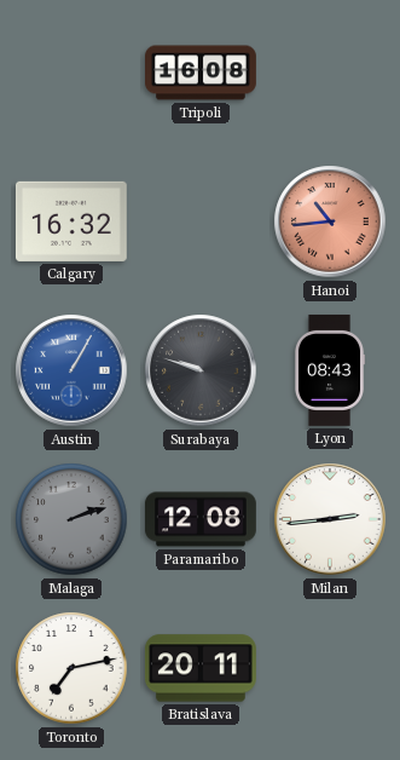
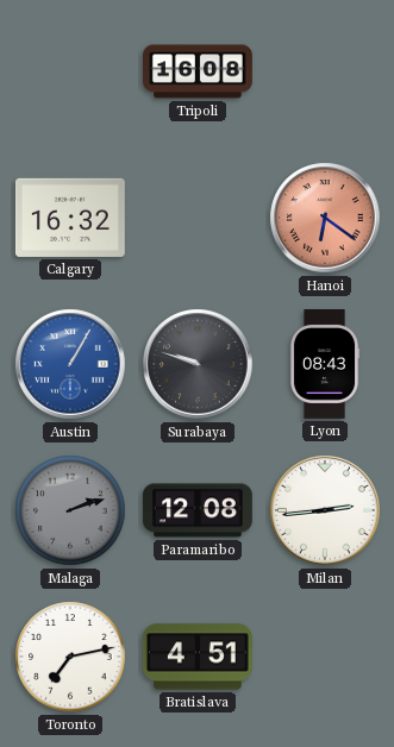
Hanoi: 10:44 -> 6:21
Bratislava: 20:11 -> 4:51
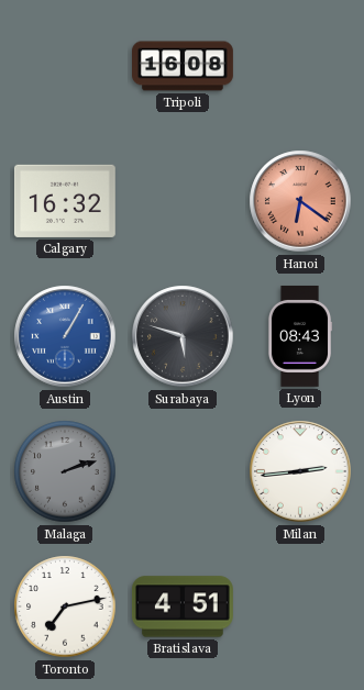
Surabaya: 9:48 -> 5:48
Paramaribo: 12:08 -> none
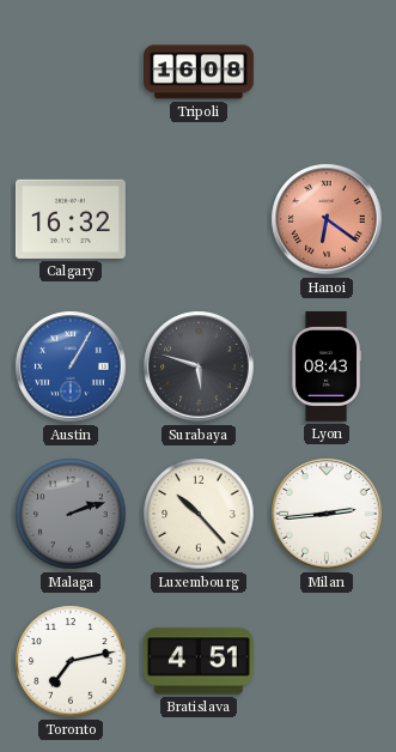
Luxembourg: none -> 10:23
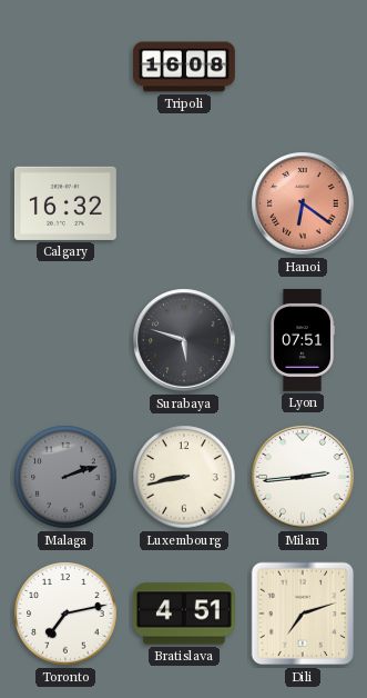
Austin: 1:05 -> none
Lyon: 08:43 -> 07:51
Luxembourg: 10:23 -> 8:43
Dili: none -> 7:12
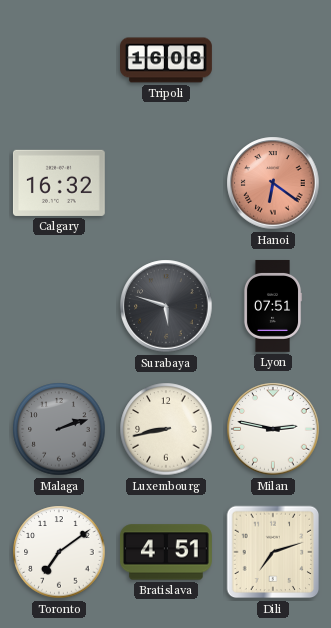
Milan: 2:44 -> 2:47
Toronto: 7:13 -> 7:09
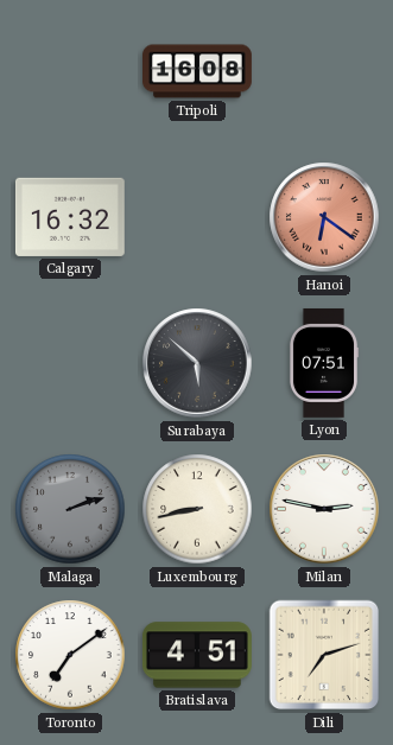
Surabaya: 5:48 -> 5:52
